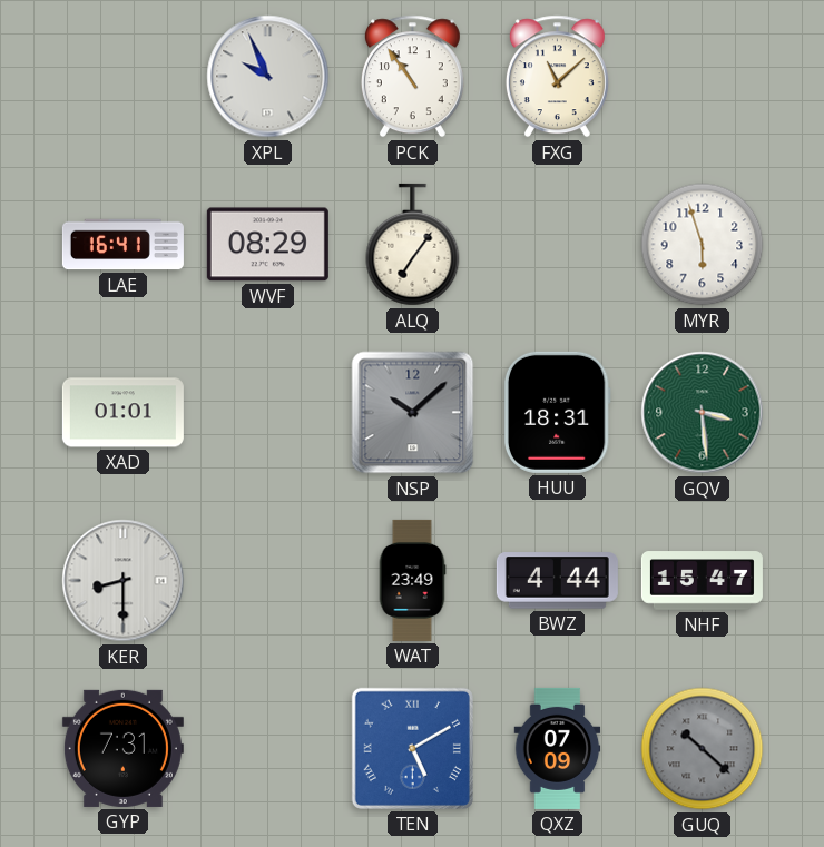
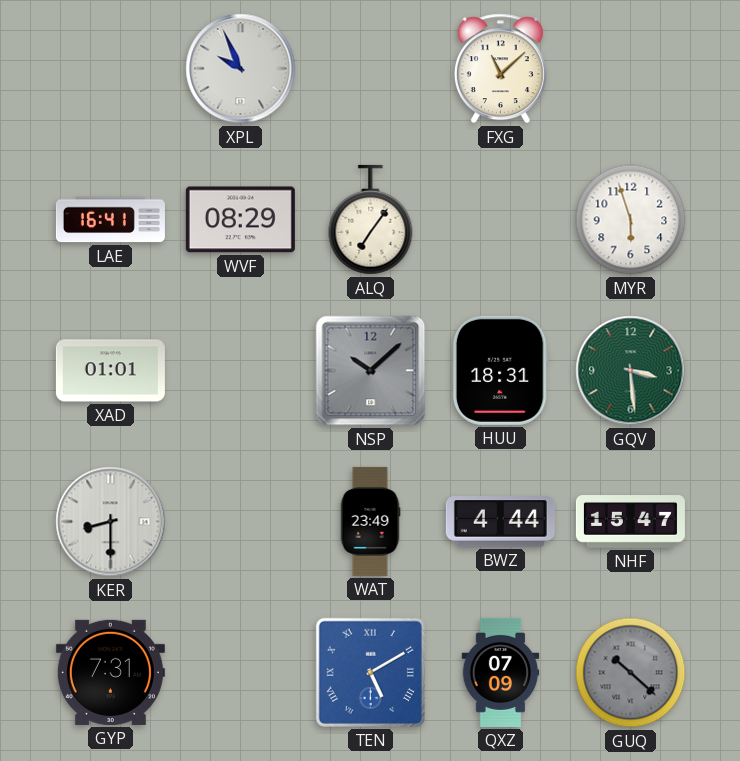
PCK: 10:54 -> none
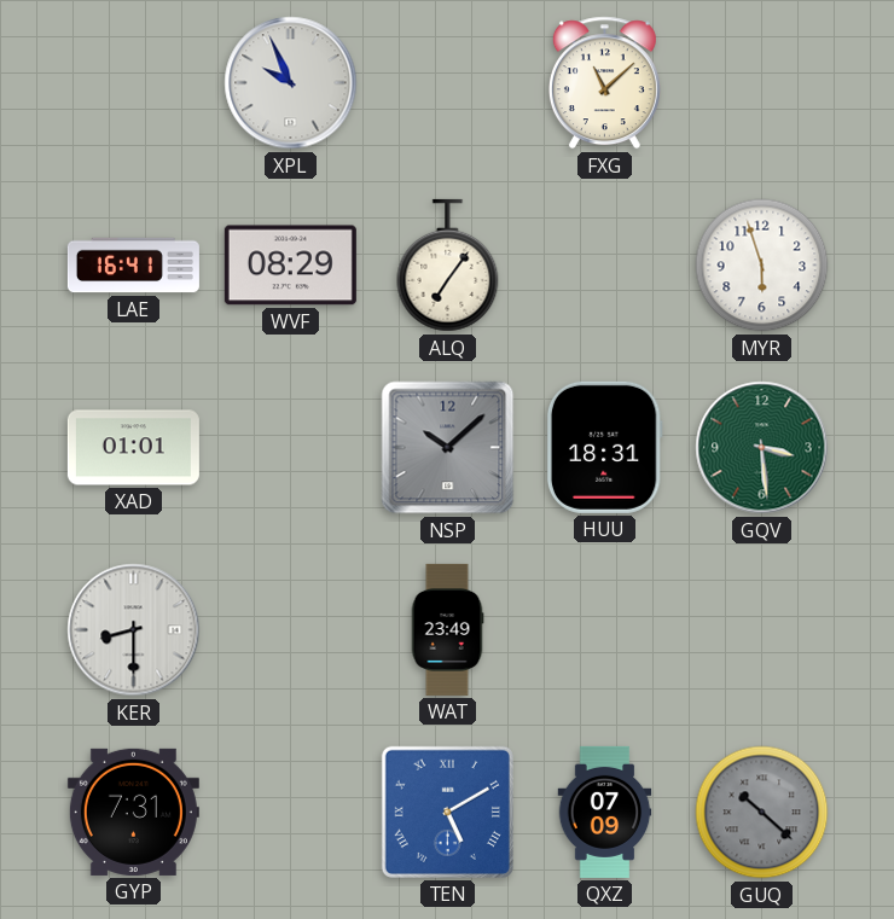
BWZ: 4:44 -> none
NHF: 15:47 -> none
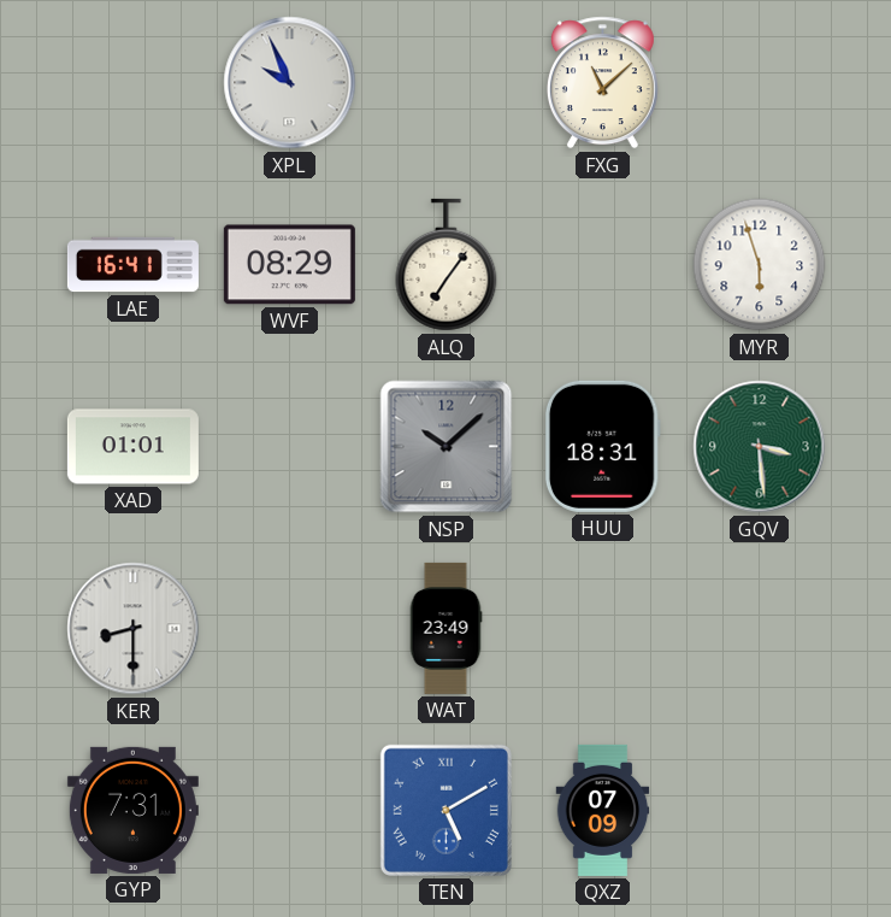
GUQ: 10:22 -> none
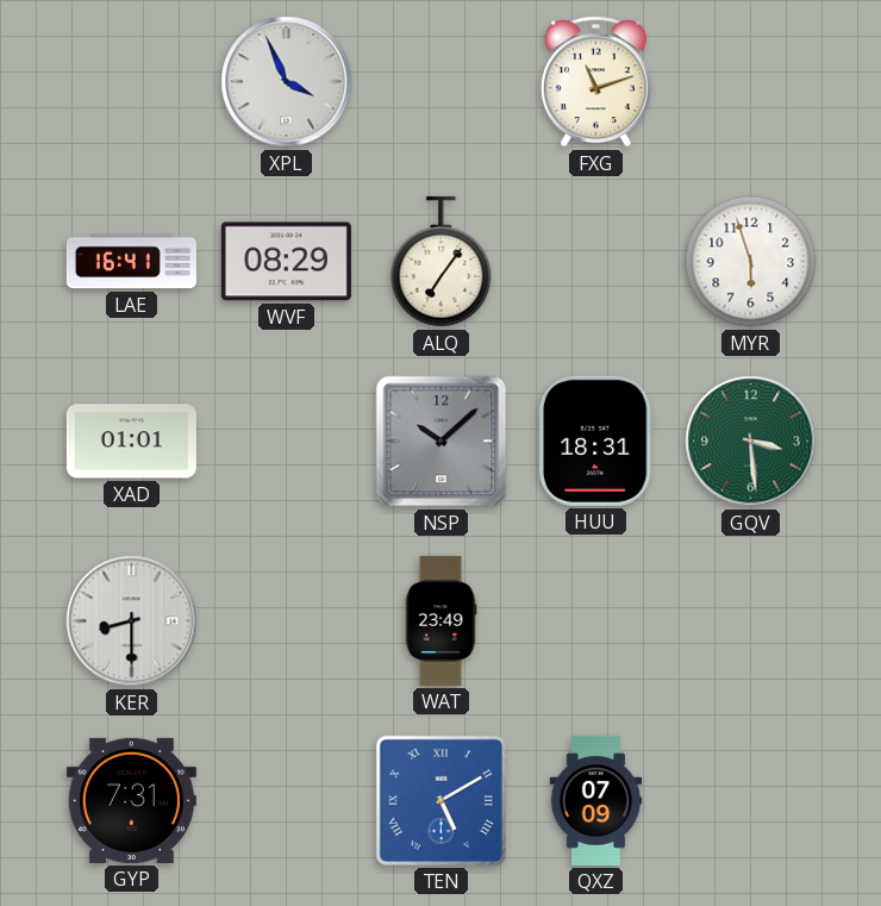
XPL: 9:56 -> 3:56
FXG: 11:08 -> 11:12
